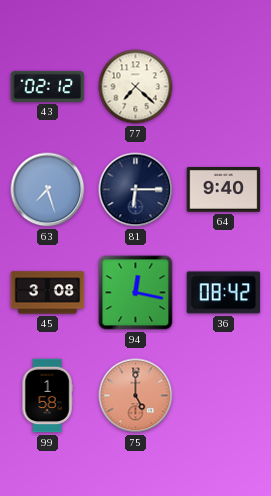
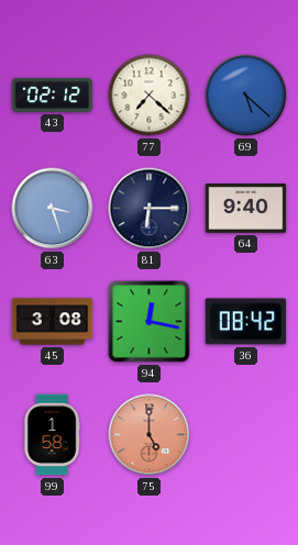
69: none -> 5:22
63: 7:27 -> 3:27
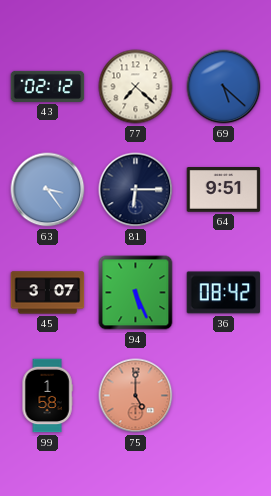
63: 3:27 -> 3:24
64: 9:40 -> 9:51
45: 3:08 -> 3:07
94: 12:17 -> 5:26
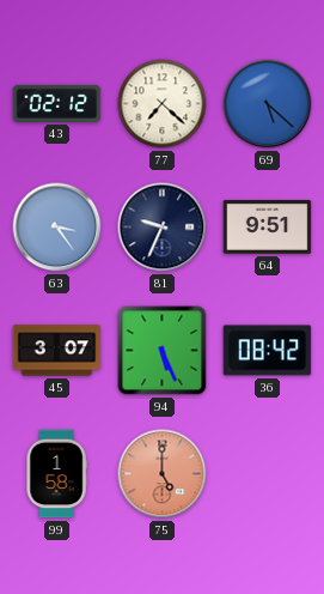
81: 6:15 -> 9:34
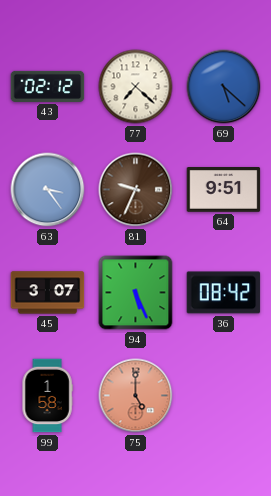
81 dial: navy -> brown
